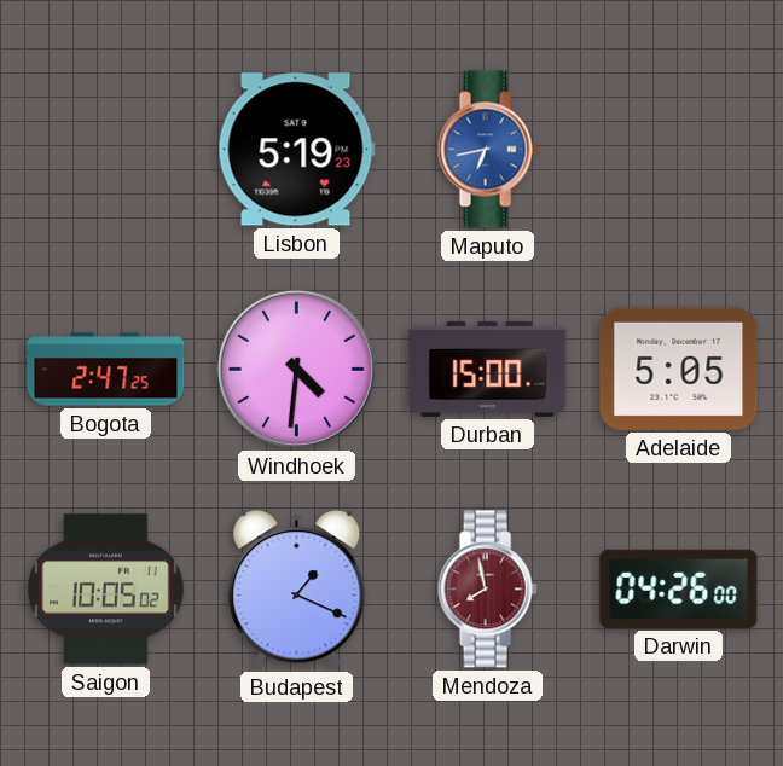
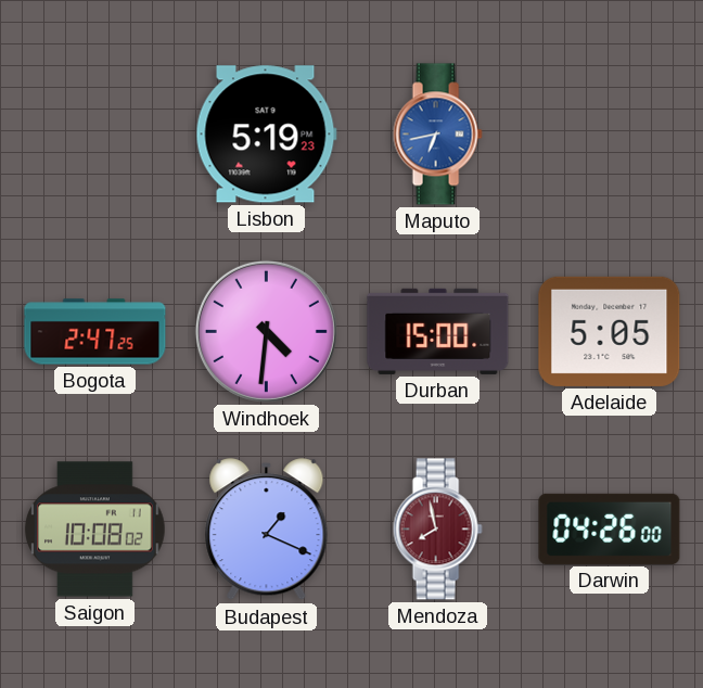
Saigon: 10:05 -> 10:08
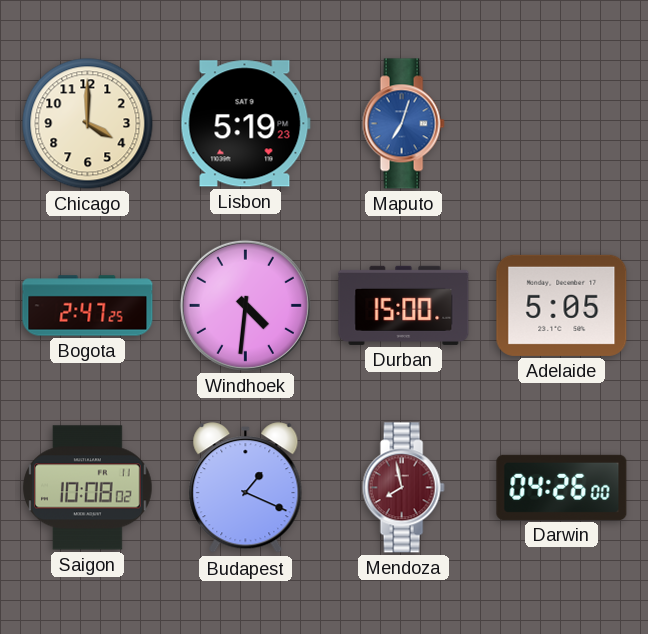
Chicago: none -> 4:00
Maputo: 6:43 -> 7:03
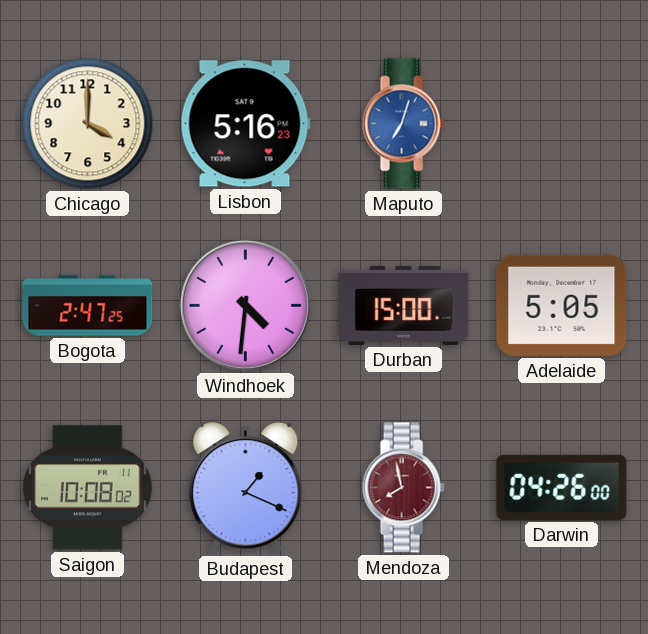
Lisbon: 5:19 -> 5:16
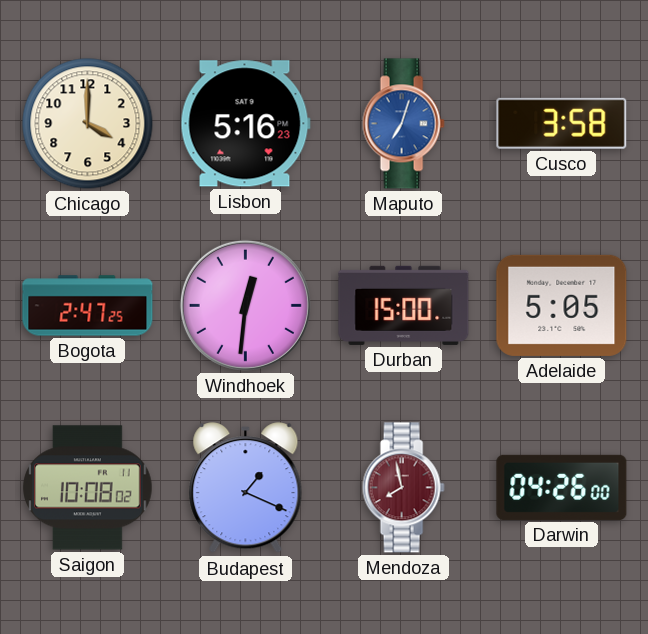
Cusco: none -> 3:58
Windhoek: 4:31 -> 12:31
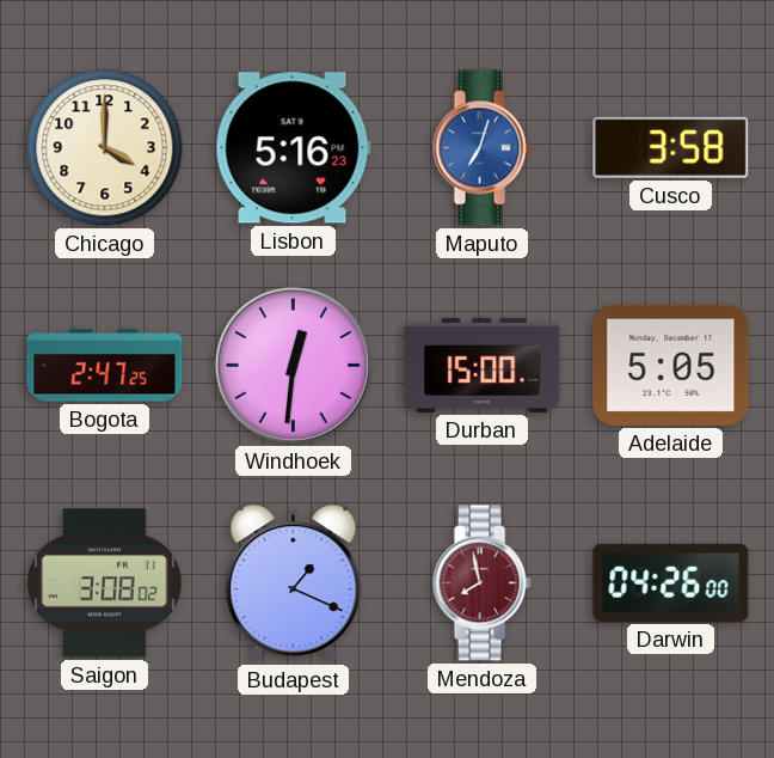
Saigon: 10:08 -> 3:08
